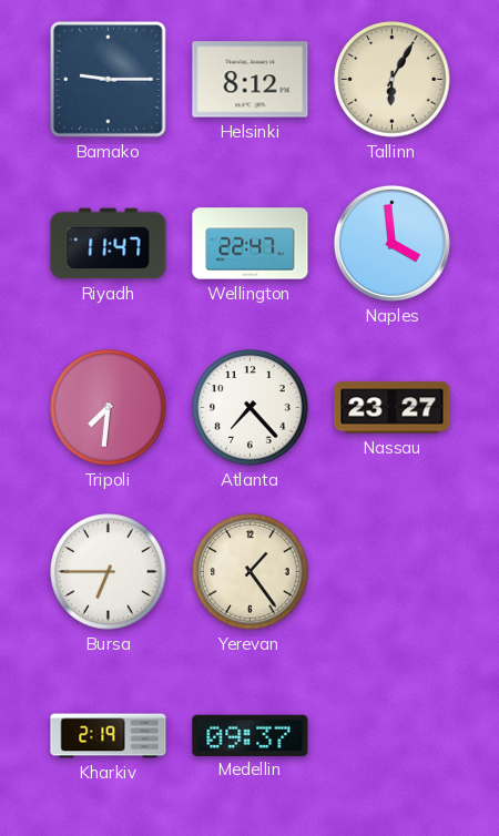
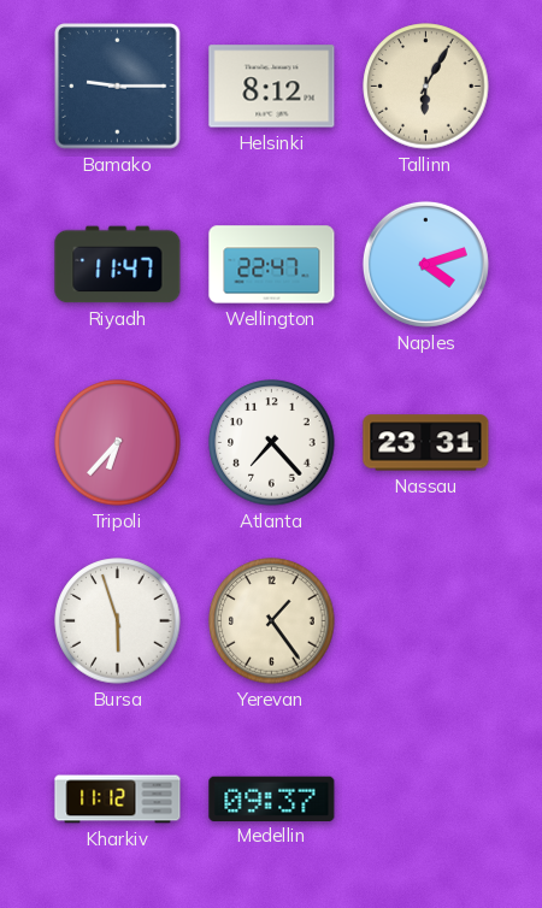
Naples: 3:59 -> 4:12
Tripoli: 7:31 -> 6:37
Nassau: 23:27 -> 23:31
Bursa: 6:45 -> 5:57
Kharkiv: 2:19 -> 11:12
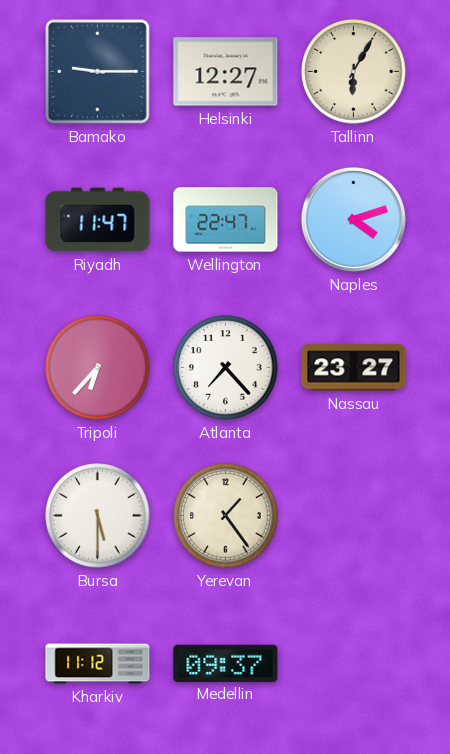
Helsinki: 8:12 -> 12:27
Nassau: 23:31 -> 23:27
Bursa: 5:57 -> 5:30
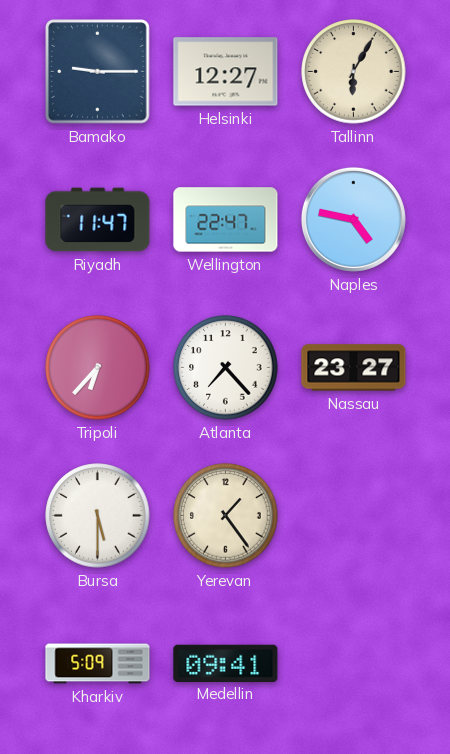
Naples: 4:12 -> 4:47
Kharkiv: 11:12 -> 5:09
Medellin: 09:37 -> 09:41
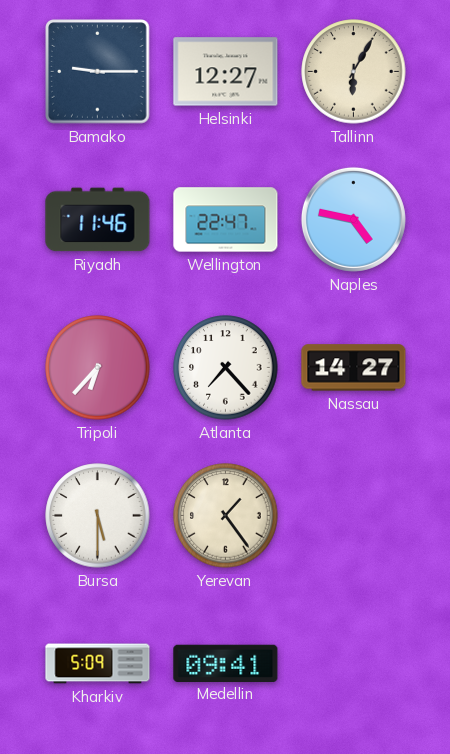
Riyadh: 11:47 -> 11:46
Nassau: 23:27 -> 14:27
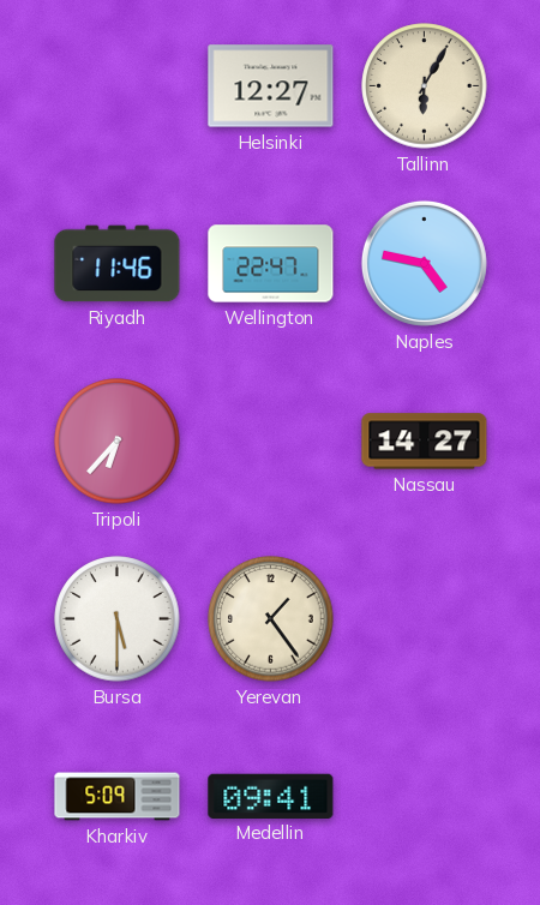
Bamako: 9:15 -> none
Atlanta: 7:23 -> none
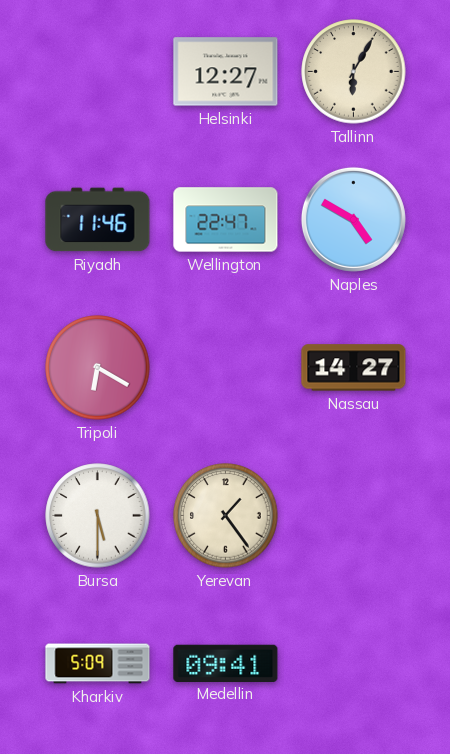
Naples: 4:47 -> 4:50
Tripoli: 6:37 -> 6:20
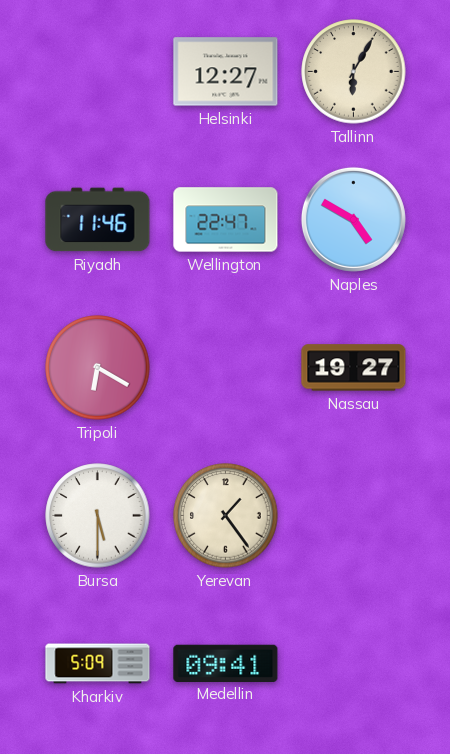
Nassau: 14:27 -> 19:27
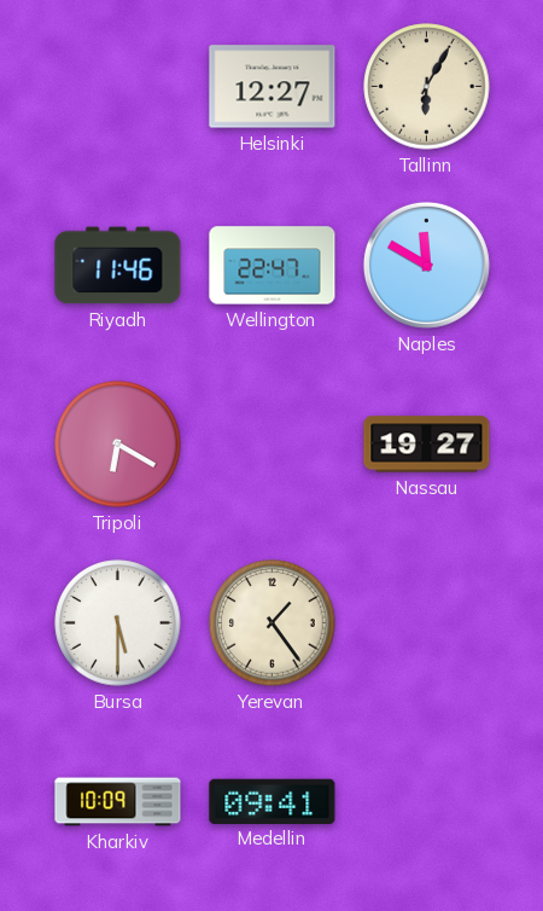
Naples: 4:50 -> 11:50
Kharkiv: 5:09 -> 10:09
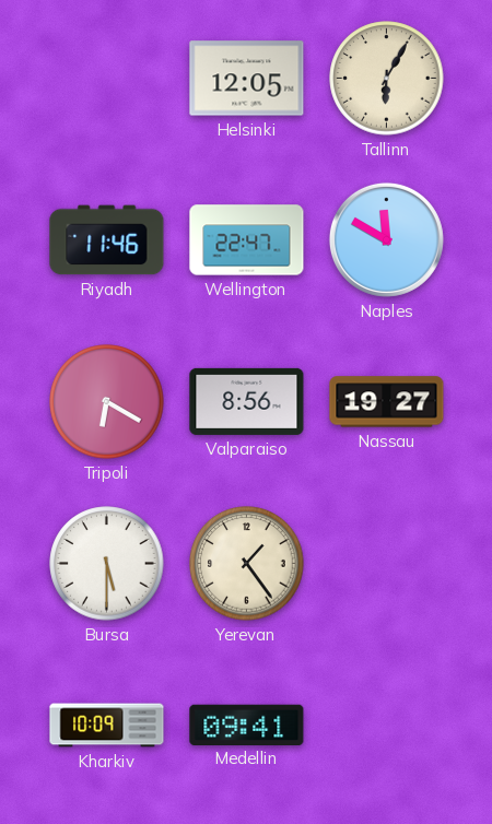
Helsinki: 12:27 -> 12:05
Valparaiso: none -> 8:56
